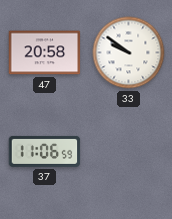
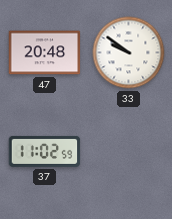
47: 20:58 -> 20:48
37: 11:06 -> 11:02
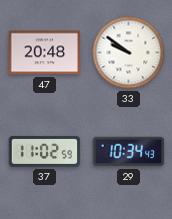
29: none -> 10:34
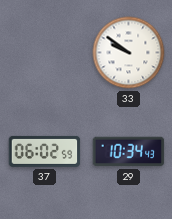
47: 20:48 -> none
37: 11:02 -> 06:02
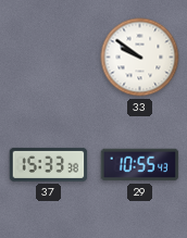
37: 06:02 -> 15:33
29: 10:34 -> 10:55
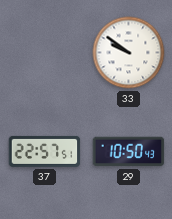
37: 15:33 -> 22:57
29: 10:55 -> 10:50
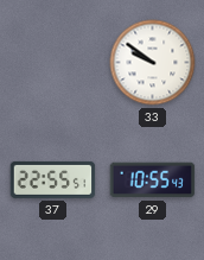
37: 22:57 -> 22:55
29: 10:50 -> 10:55
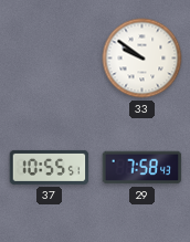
37: 22:55 -> 10:55
29: 10:55 -> 7:58
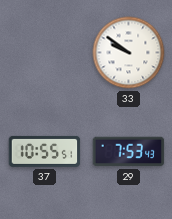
29: 7:58 -> 7:53
